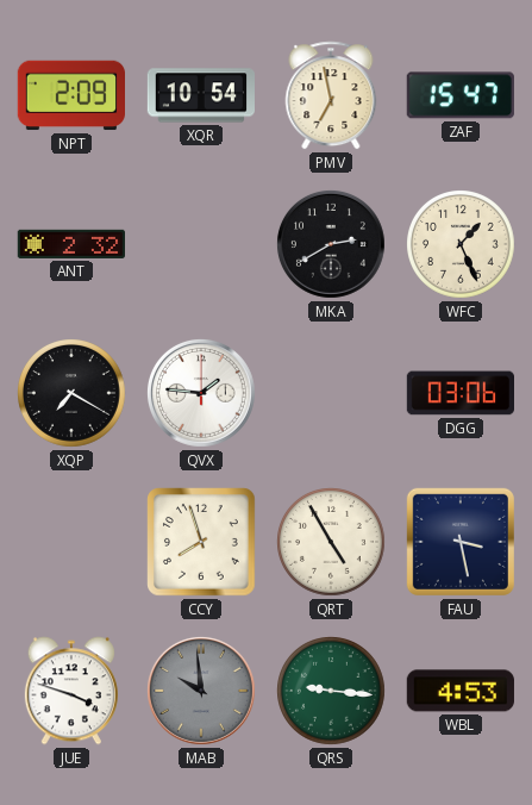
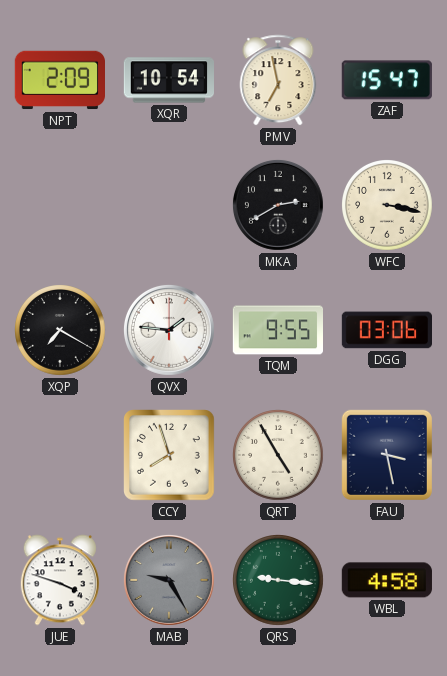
ANT: 2:32 -> none
WFC: 1:26 -> 3:17
TQM: none -> 9:55
MAB: 9:59 -> 9:25
WBL: 4:53 -> 4:58
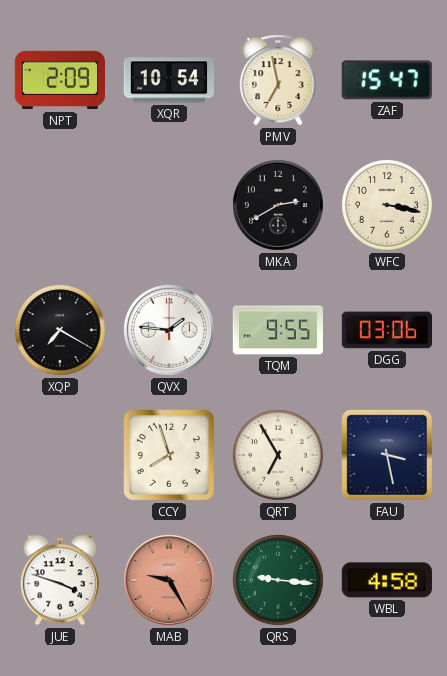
QRT: 4:55 -> 6:55
MAB dial: grey -> salmon
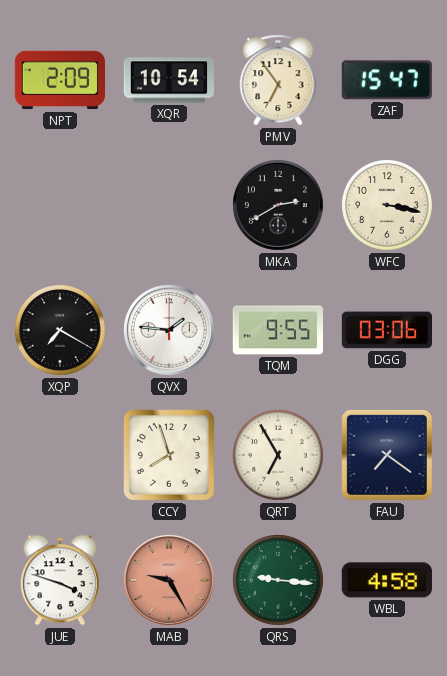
PMV: 6:58 -> 6:54
FAU: 3:28 -> 7:21
